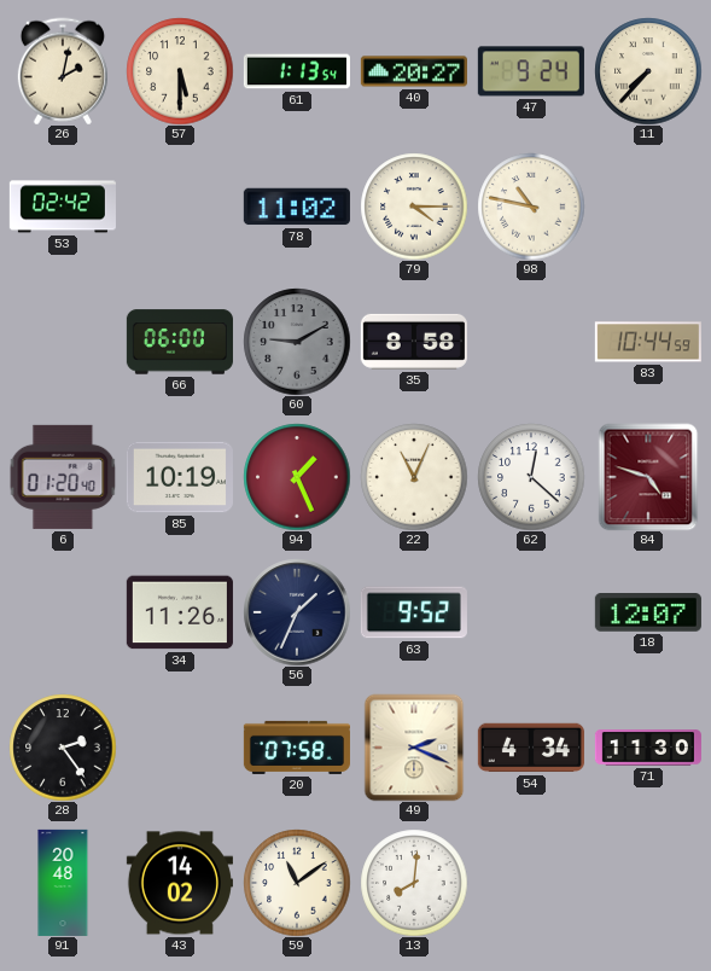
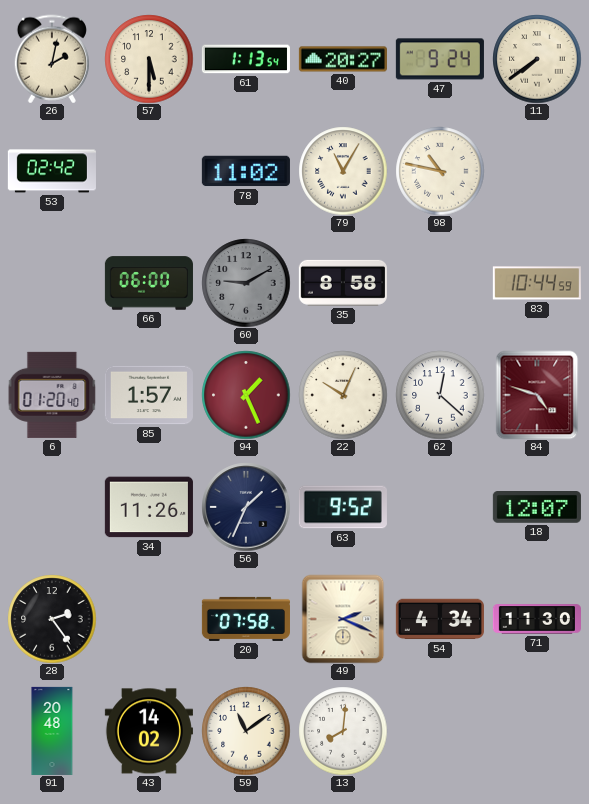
11: 7:37 -> 7:39
79: 4:15 -> 11:05
85: 10:19 -> 1:57
22: 11:04 -> 10:04
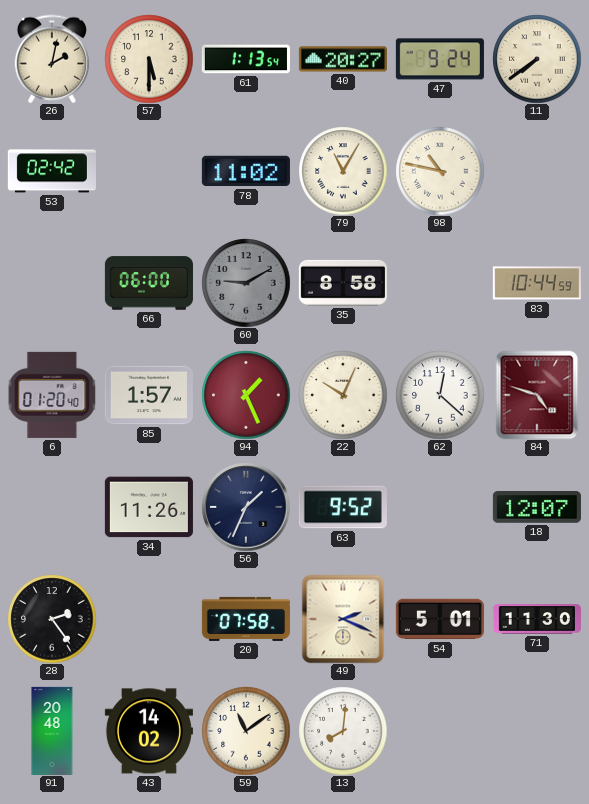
54: 4:34 -> 5:01
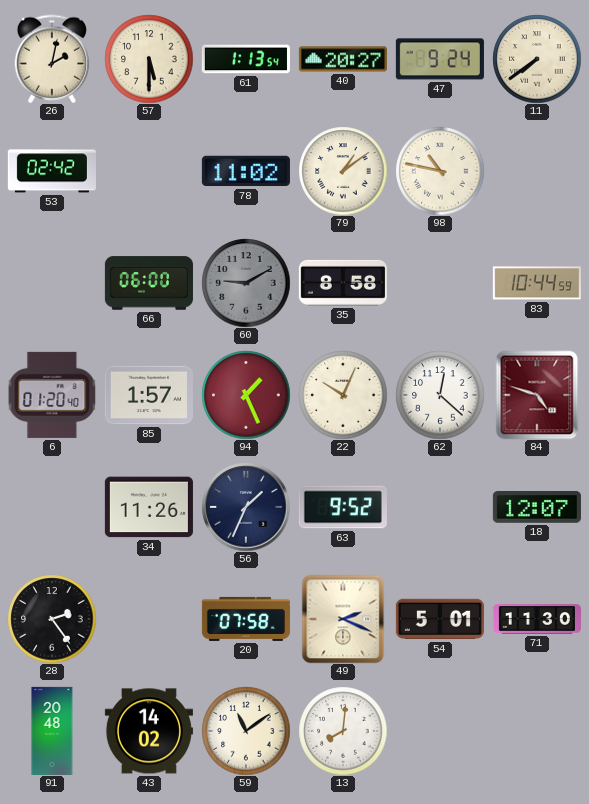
79: 11:05 -> 1:09
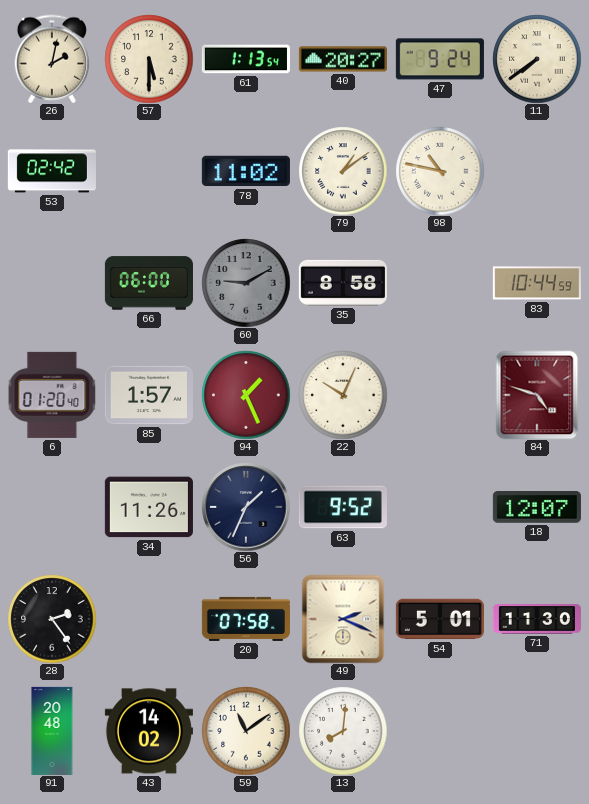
62: 12:22 -> none
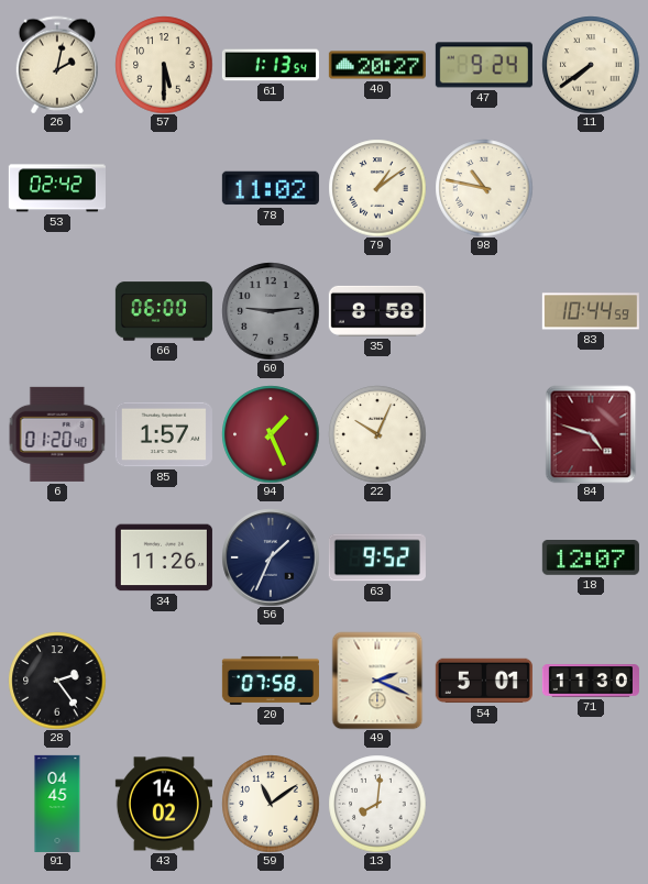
60: 9:10 -> 9:14
91: 20:48 -> 04:45
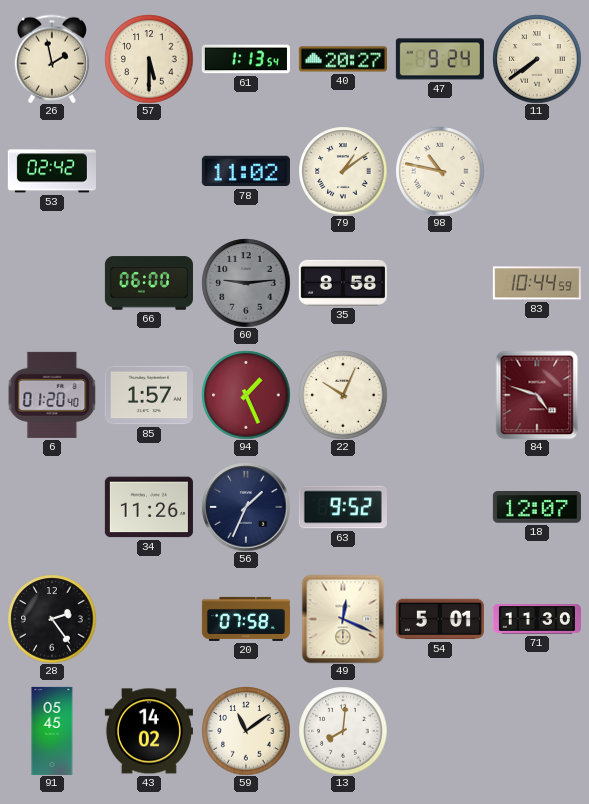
26: 2:02 -> 1:58
49: 2:19 -> 12:19
91: 04:45 -> 05:45
